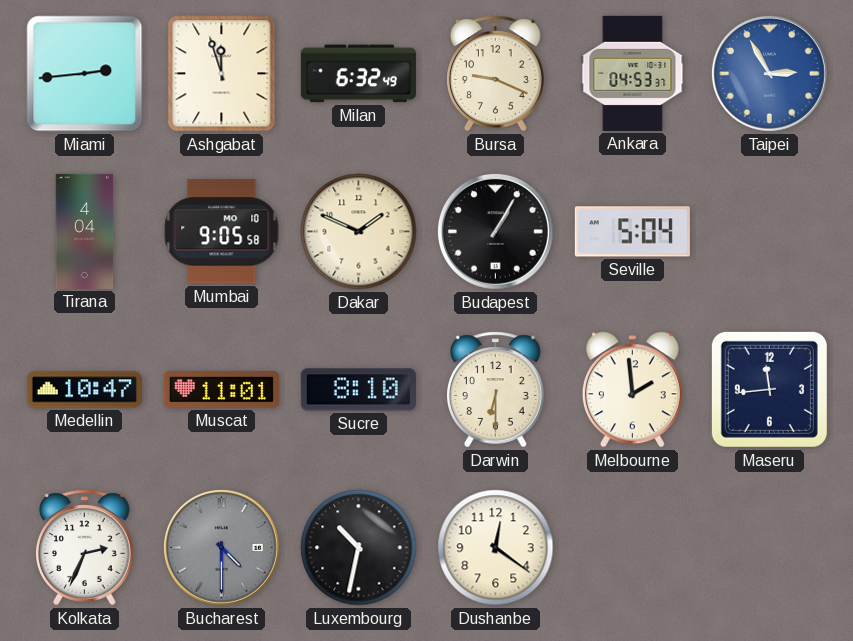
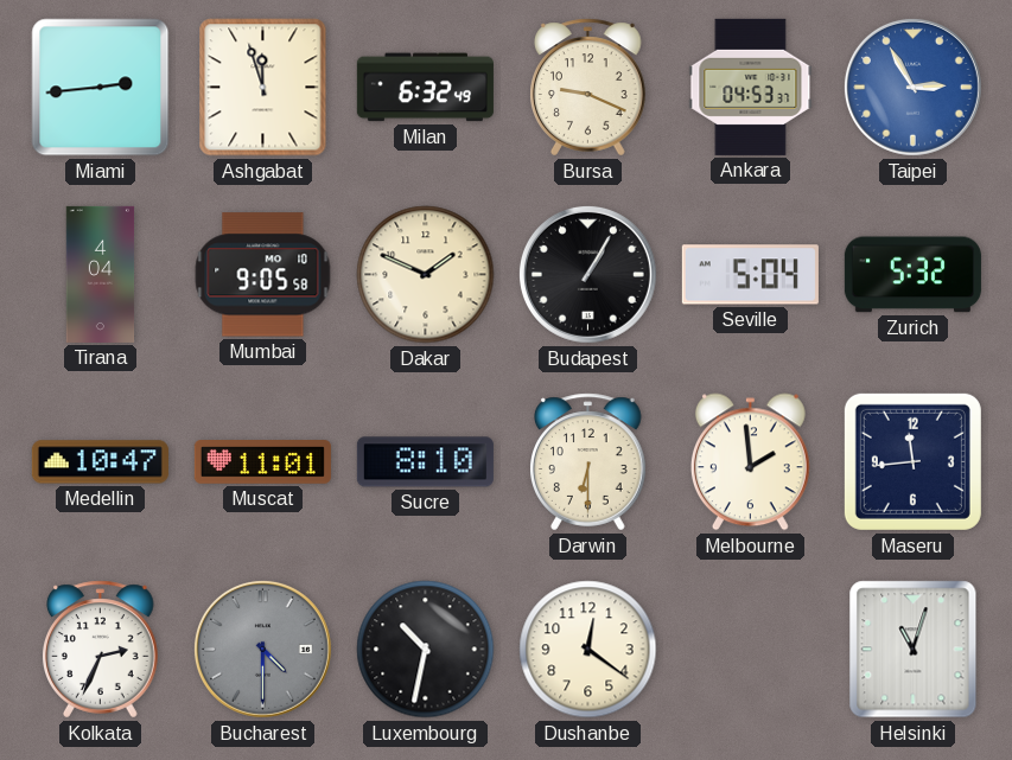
Zurich: none -> 5:32
Helsinki: none -> 11:03
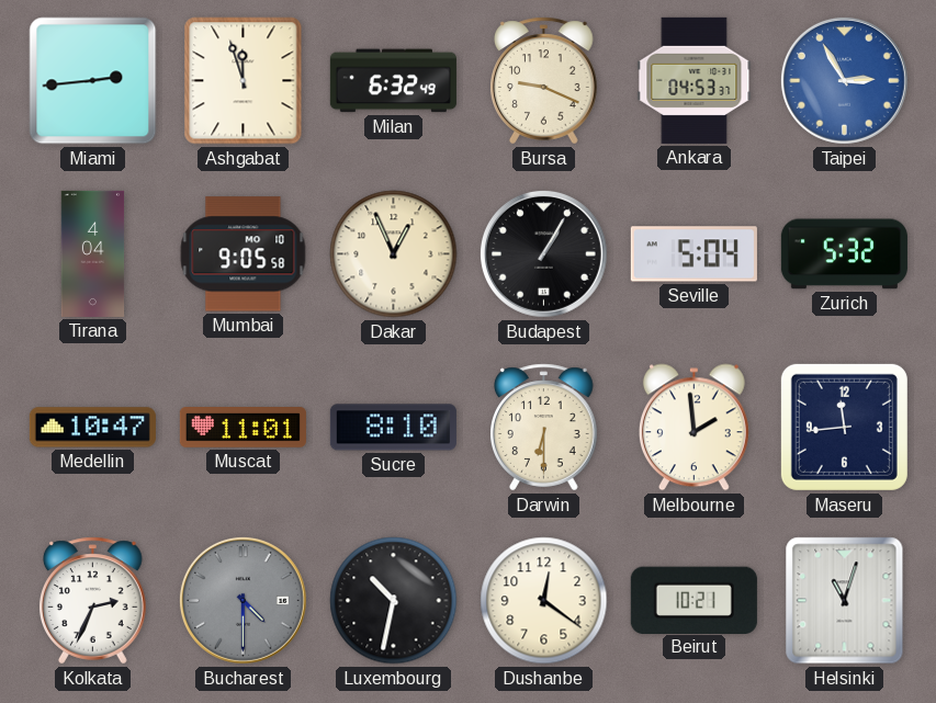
Dakar: 1:49 -> 12:56
Beirut: none -> 10:21
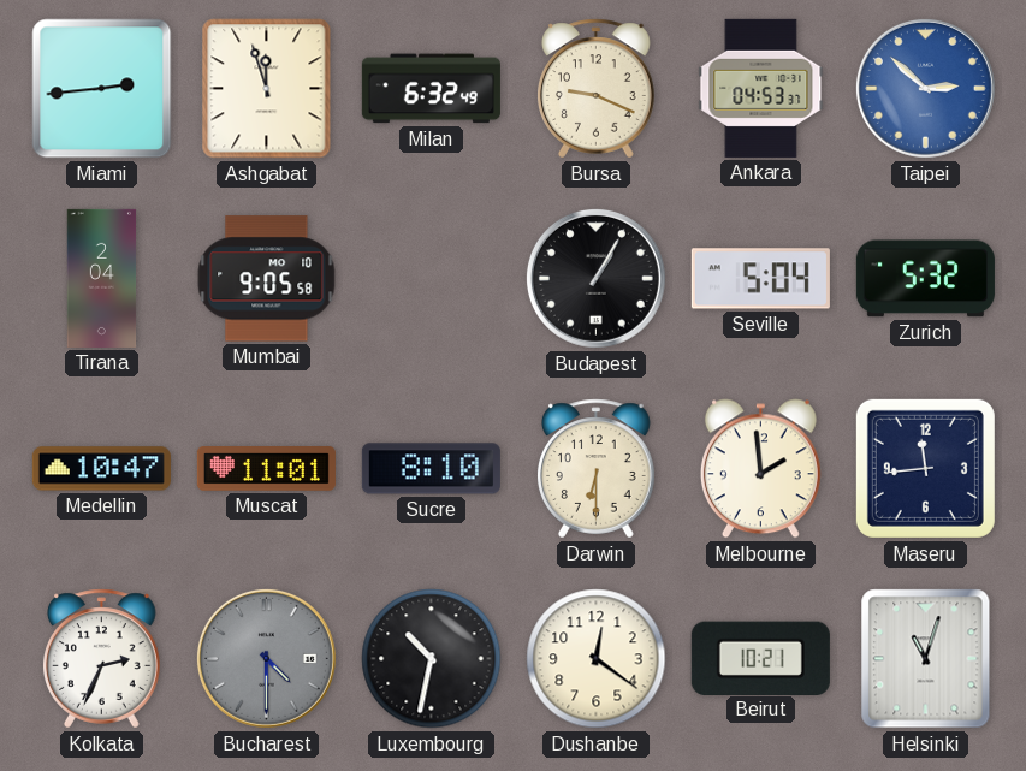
Taipei: 2:55 -> 2:52
Tirana: 4:04 -> 2:04
Dakar: 12:56 -> none
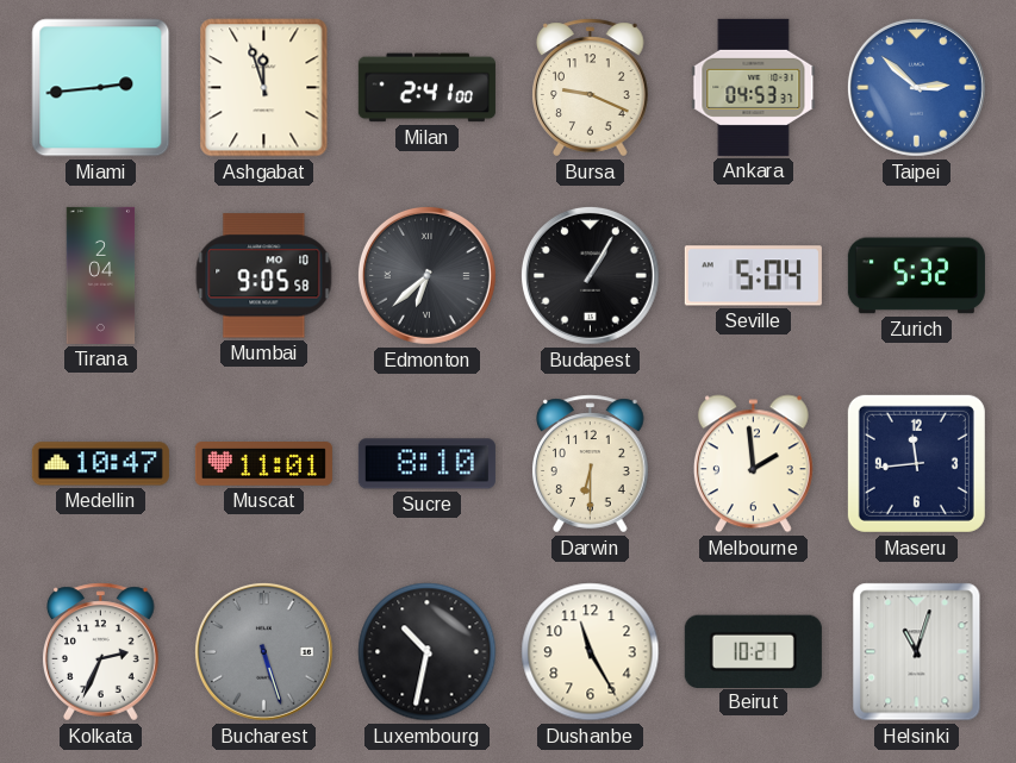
Milan: 6:32 -> 2:41
Edmonton: none -> 6:38
Bucharest: 4:30 -> 5:27
Dushanbe: 12:21 -> 11:25
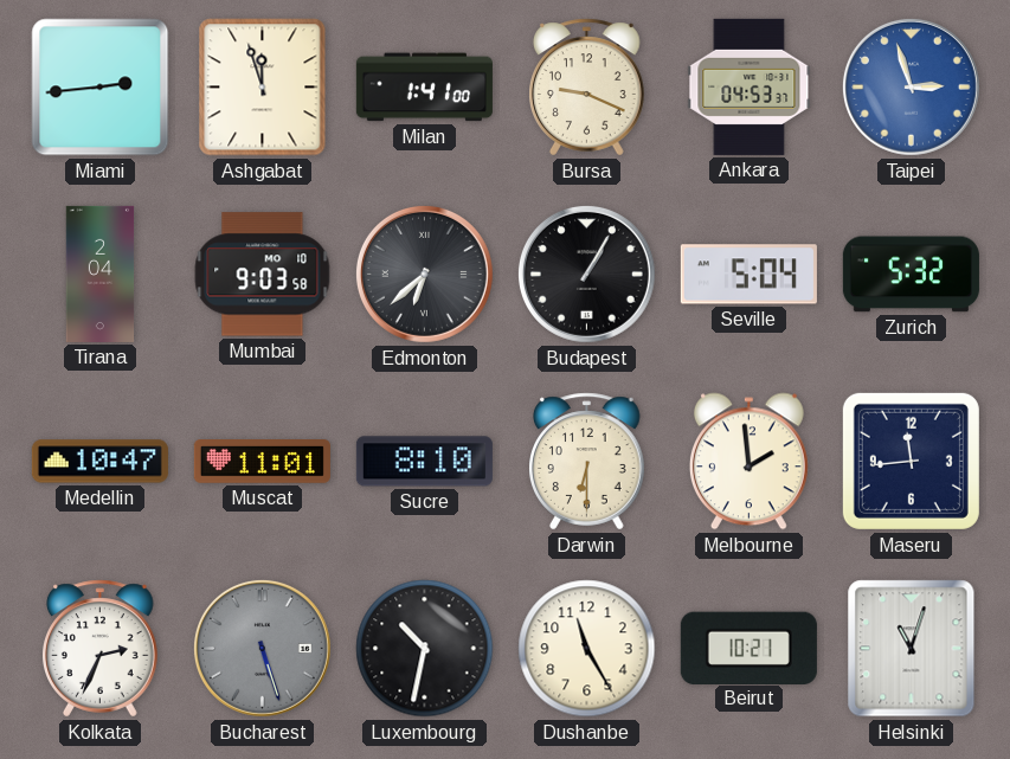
Milan: 2:41 -> 1:41
Taipei: 2:52 -> 2:57
Mumbai: 9:05 -> 9:03
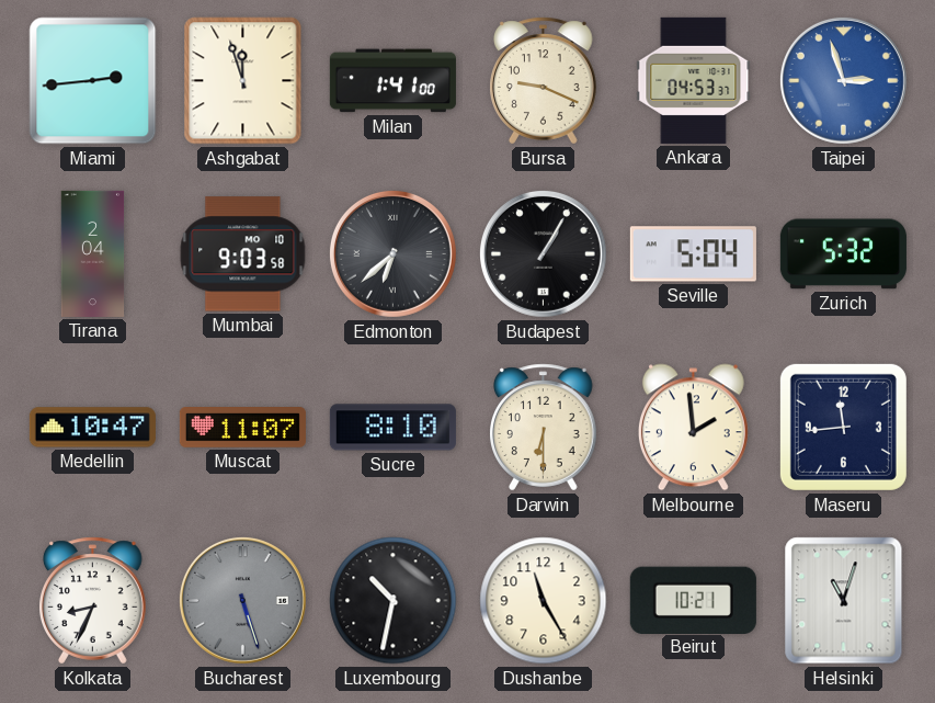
Muscat: 11:01 -> 11:07
Kolkata: 2:34 -> 8:34
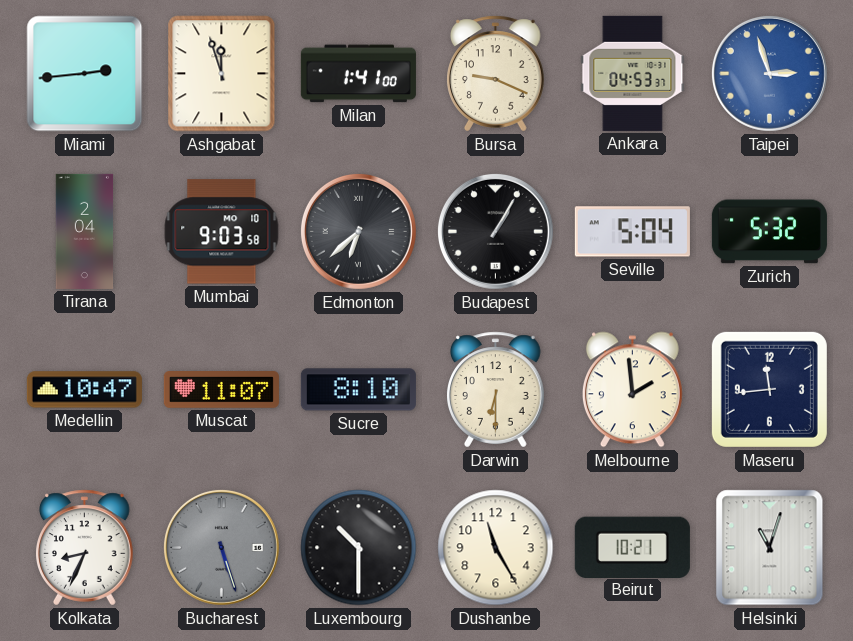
Luxembourg: 10:32 -> 10:30
